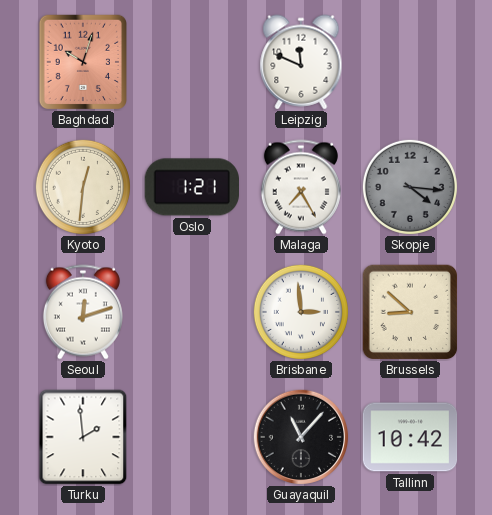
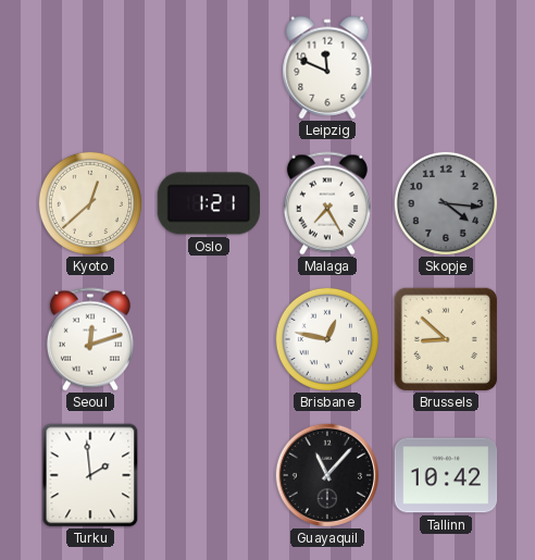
Baghdad: 10:03 -> none
Kyoto: 12:31 -> 12:38
Brisbane: 2:59 -> 12:47
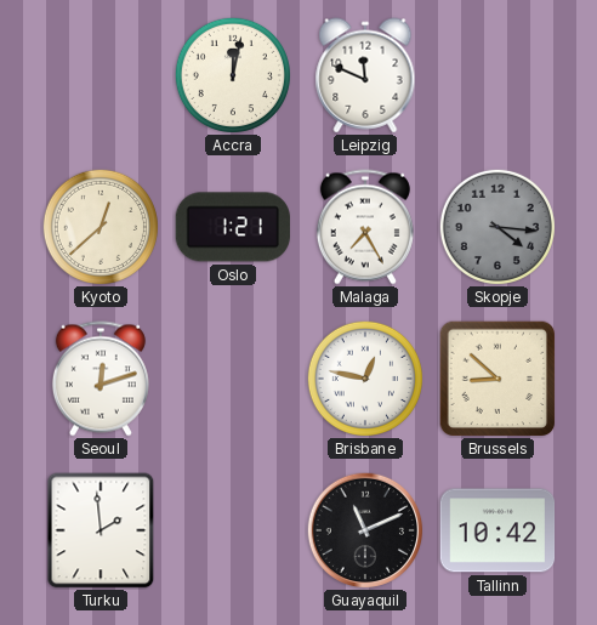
Accra: none -> 12:02
Guayaquil: 11:07 -> 11:11
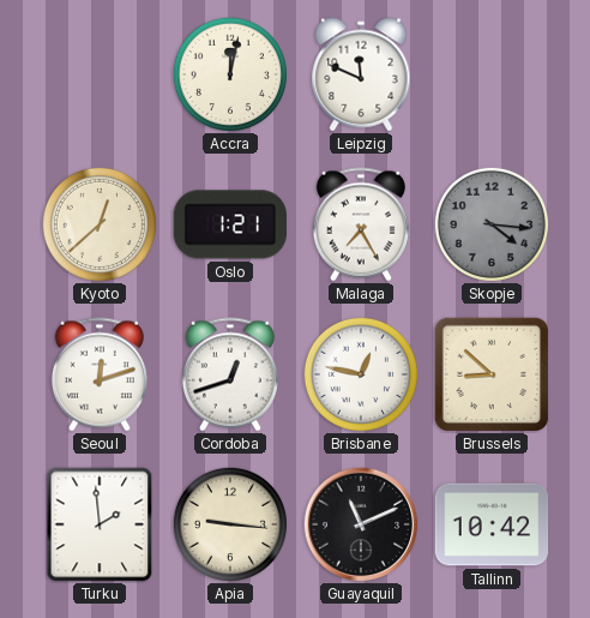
Cordoba: none -> 12:42
Apia: none -> 9:16
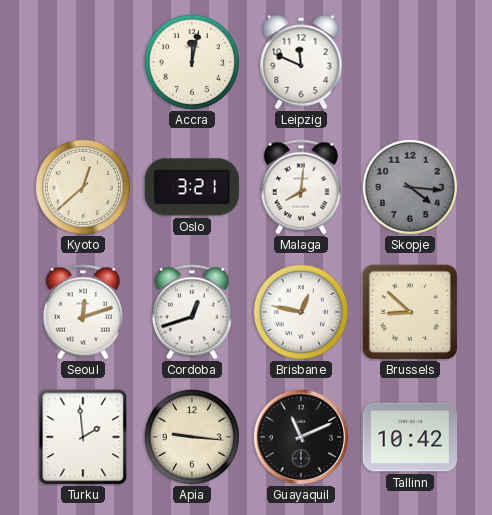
Oslo: 1:21 -> 3:21
Malaga: 7:25 -> 8:01
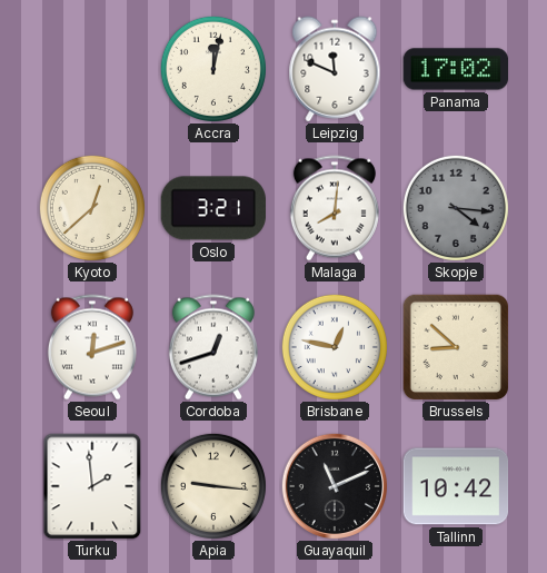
Panama: none -> 17:02
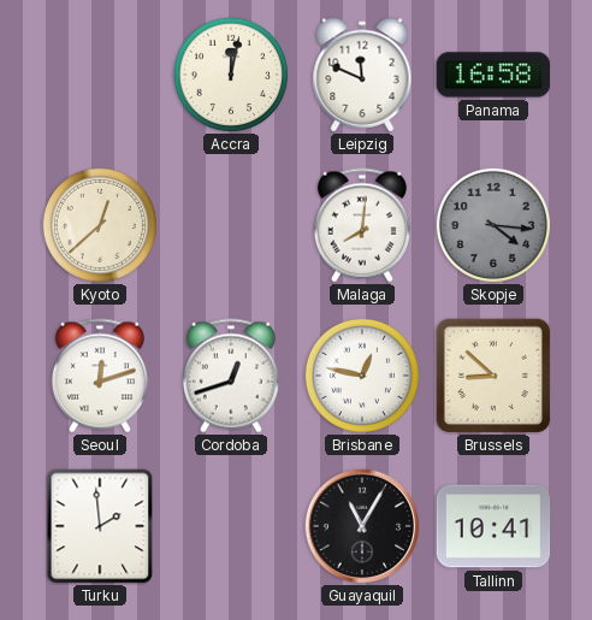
Panama: 17:02 -> 16:58
Oslo: 3:21 -> none
Apia: 9:16 -> none
Guayaquil: 11:11 -> 11:05
Tallinn: 10:42 -> 10:41
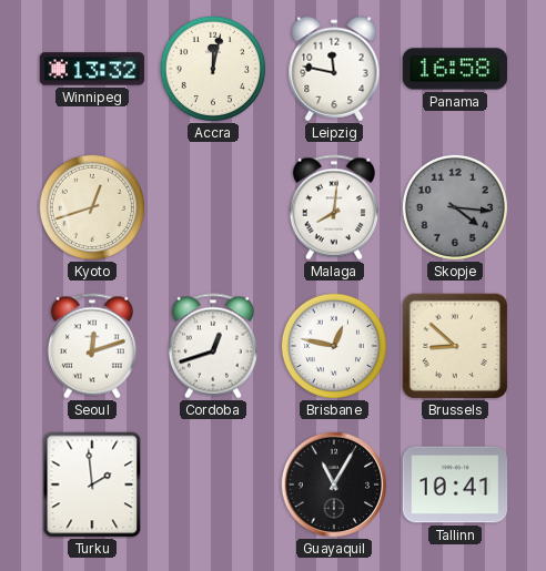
Winnipeg: none -> 13:32
Leipzig: 11:49 -> 11:47
Kyoto: 12:38 -> 12:42
